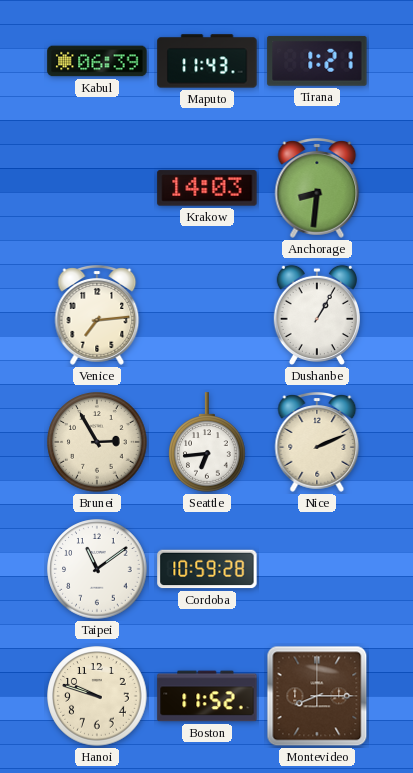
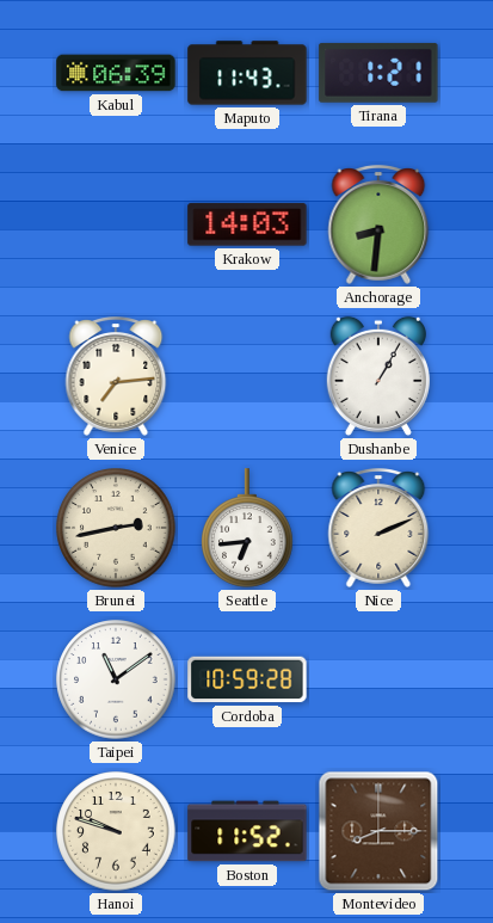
Brunei: 2:55 -> 2:43
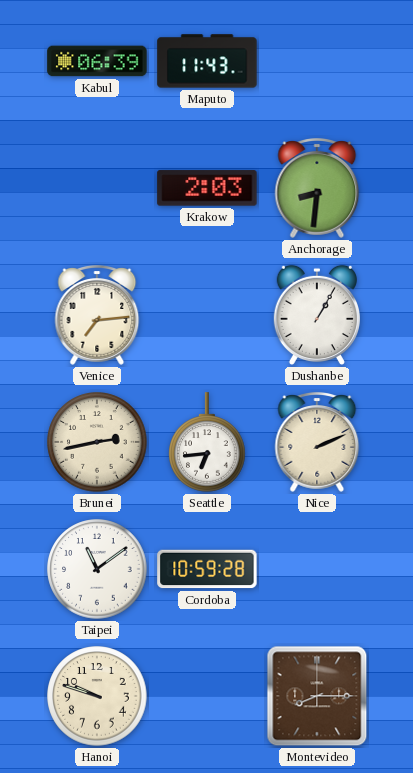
Tirana: 1:21 -> none
Krakow: 14:03 -> 2:03
Boston: 11:52 -> none
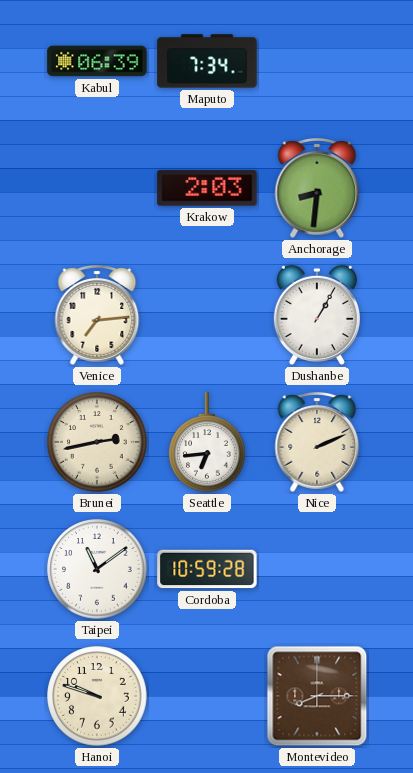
Maputo: 11:43 -> 7:34
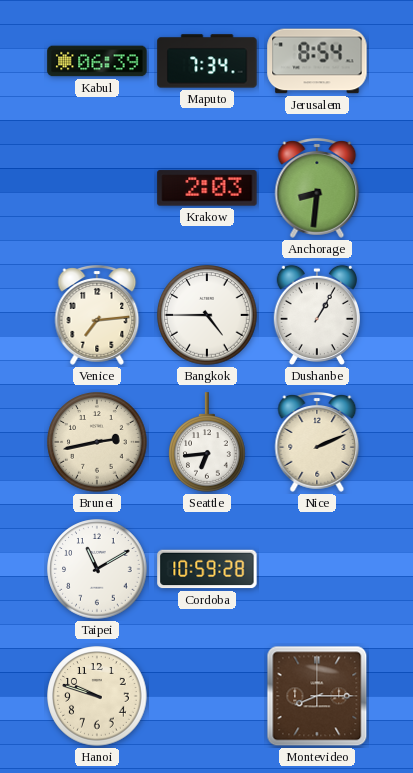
Jerusalem: none -> 8:54
Bangkok: none -> 4:45
Taipei: 11:09 -> 11:10
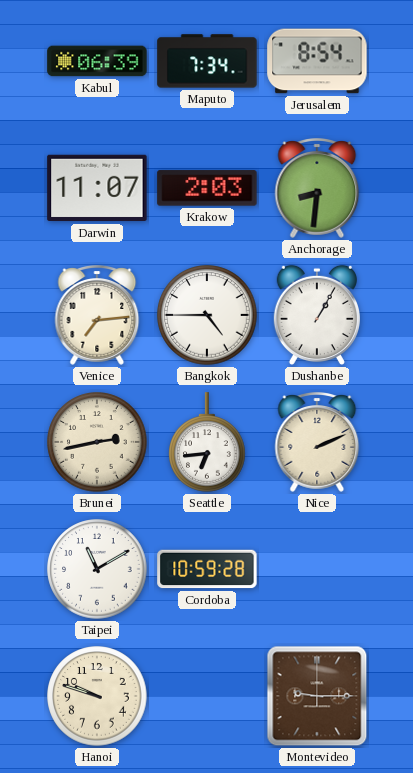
Darwin: none -> 11:07
Montevideo: 8:15 -> 9:15
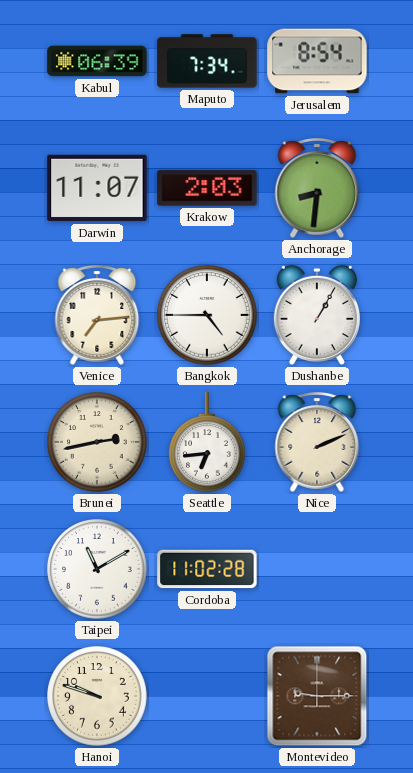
Cordoba: 10:59 -> 11:02
